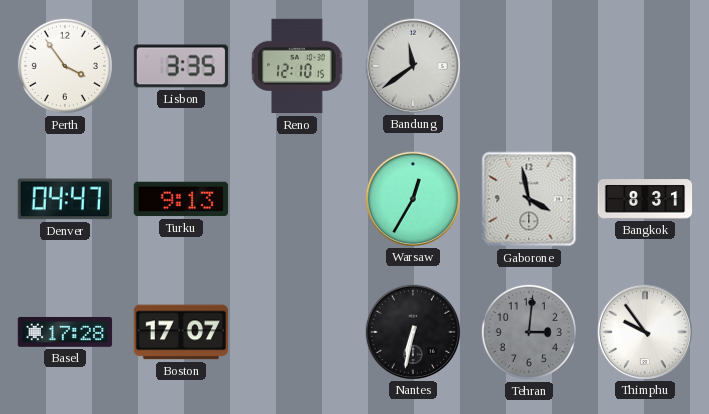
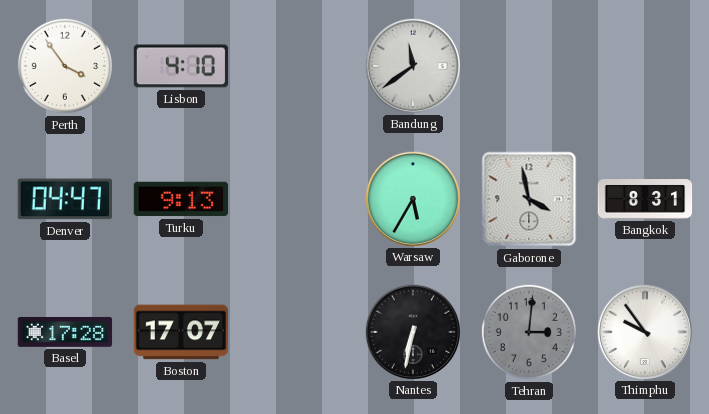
Lisbon: 3:35 -> 4:10
Reno: 12:10 -> none
Warsaw: 12:35 -> 5:35
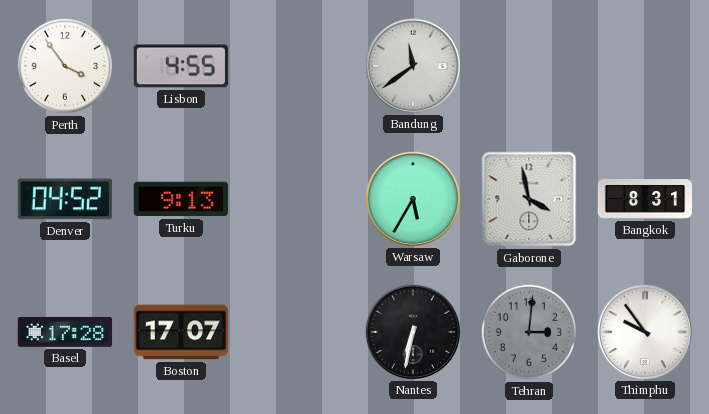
Lisbon: 4:10 -> 4:55
Denver: 04:47 -> 04:52
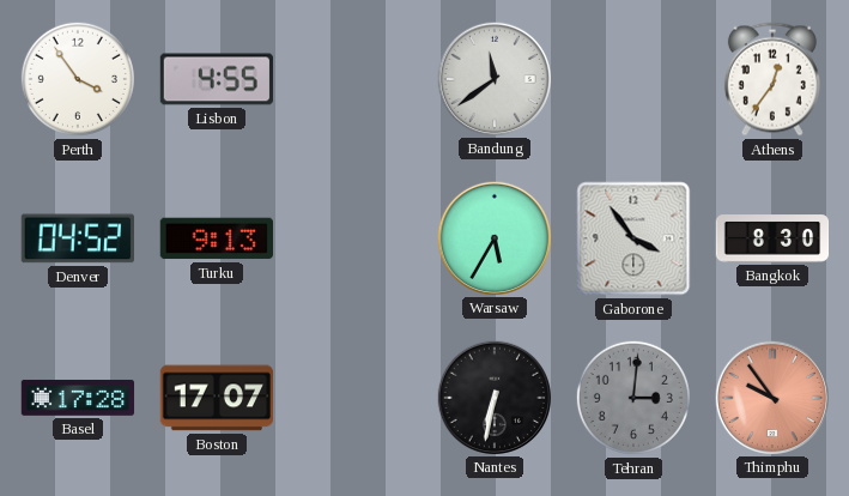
Athens: none -> 12:36
Gaborone: 3:58 -> 3:54
Bangkok: 8:31 -> 8:30
Thimphu dial: white -> salmon
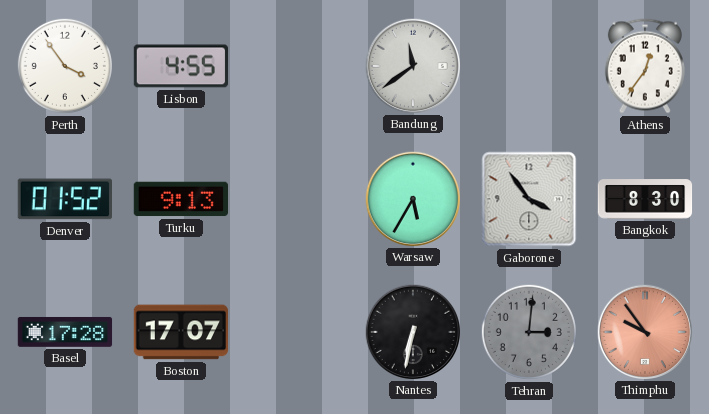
Denver: 04:52 -> 01:52
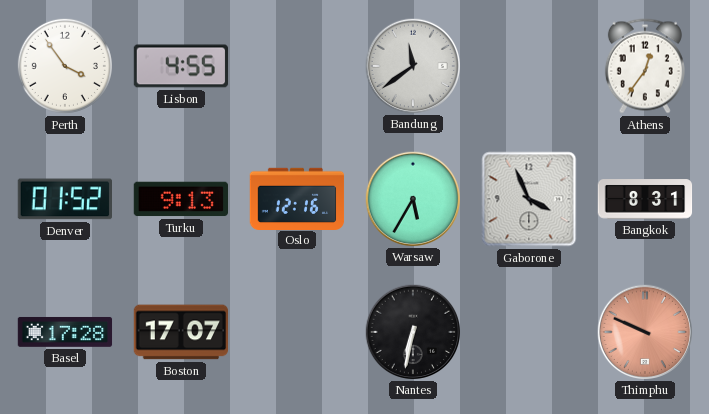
Oslo: none -> 12:16
Gaborone: 3:54 -> 3:56
Bangkok: 8:30 -> 8:31
Tehran: 3:01 -> none
Thimphu: 9:54 -> 9:49
